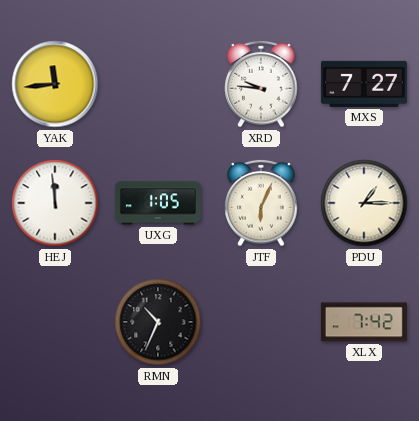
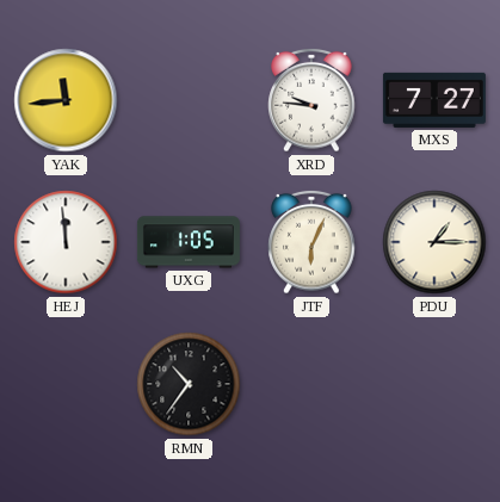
RMN: 10:34 -> 10:36
XLX: 7:42 -> none
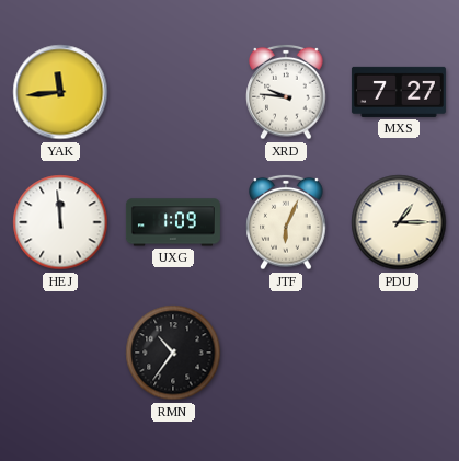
UXG: 1:05 -> 1:09
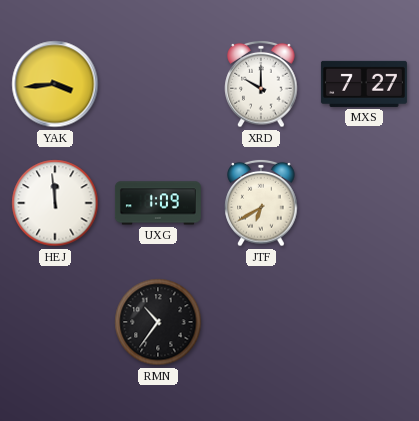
YAK: 11:44 -> 3:44
XRD: 9:46 -> 10:00
JTF: 6:04 -> 6:40
PDU: 1:15 -> none
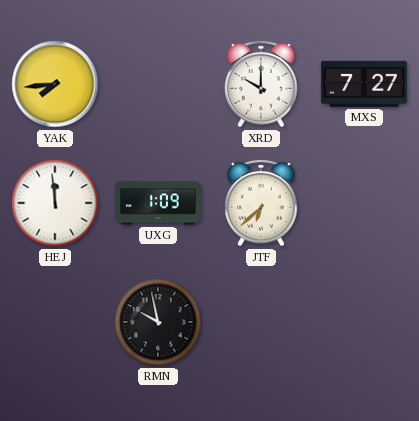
YAK: 3:44 -> 7:44
JTF: 6:40 -> 6:38
RMN: 10:36 -> 9:58
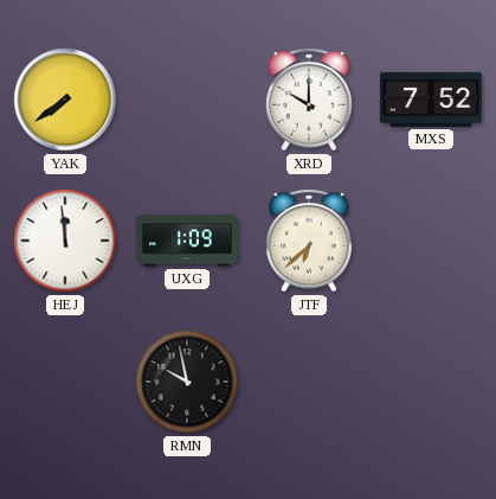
YAK: 7:44 -> 7:39
MXS: 7:27 -> 7:52
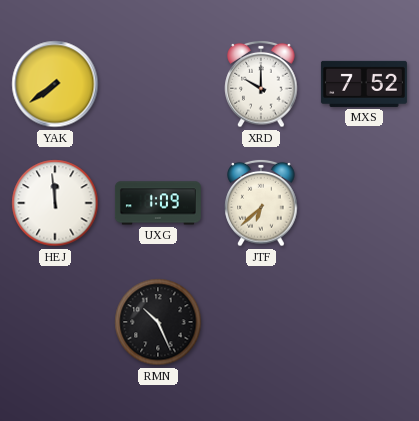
RMN: 9:58 -> 10:26
